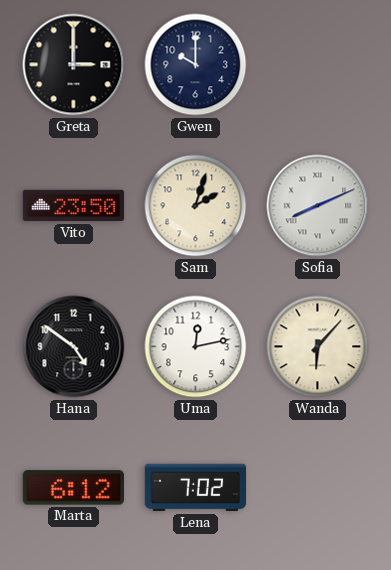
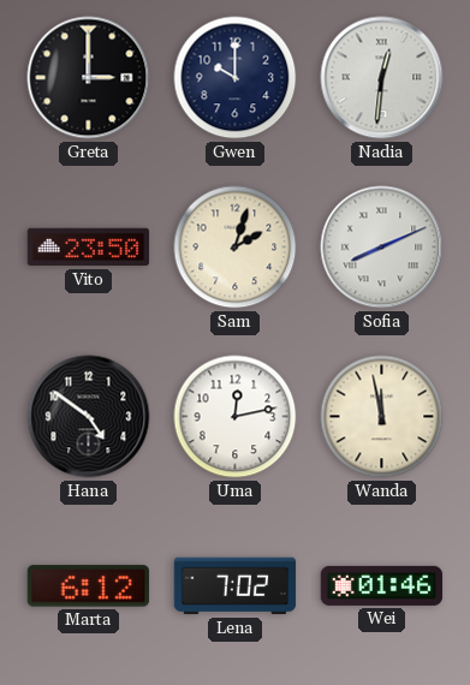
Nadia: none -> 12:31
Wanda: 6:07 -> 11:58
Wei: none -> 01:46
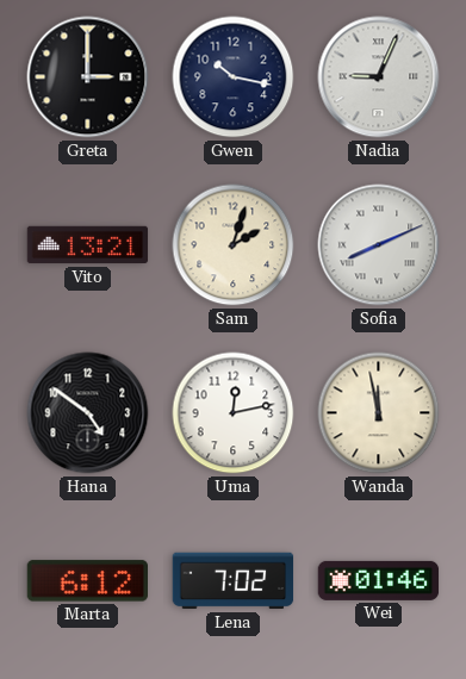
Gwen: 10:00 -> 10:17
Nadia: 12:31 -> 9:04
Vito: 23:50 -> 13:21
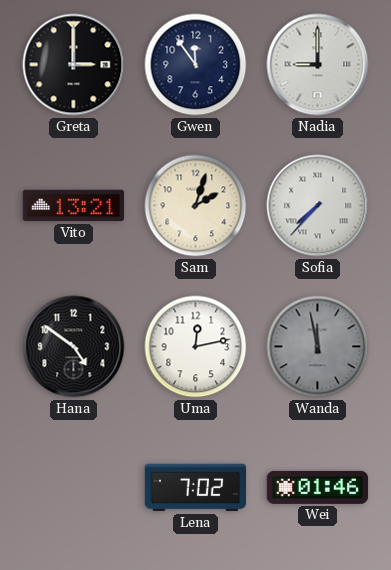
Gwen: 10:17 -> 11:54
Nadia: 9:04 -> 9:00
Sofia: 8:11 -> 7:37
Wanda dial: cream -> grey
Marta: 6:12 -> none
